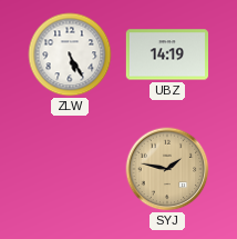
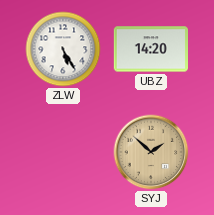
UBZ: 14:19 -> 14:20
SYJ: 1:47 -> 1:52
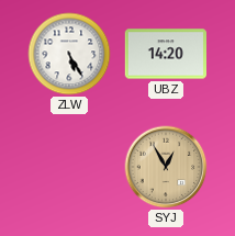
SYJ: 1:52 -> 12:55
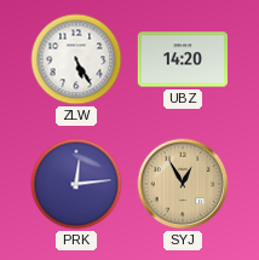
PRK: none -> 12:14
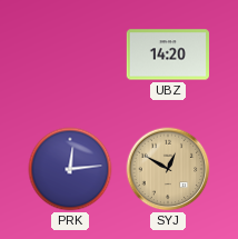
ZLW: 5:25 -> none
SYJ: 12:55 -> 12:50
